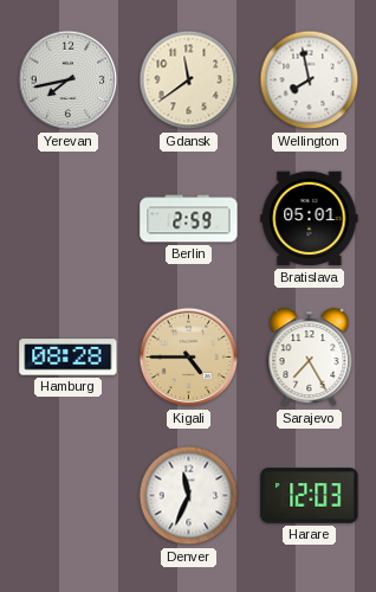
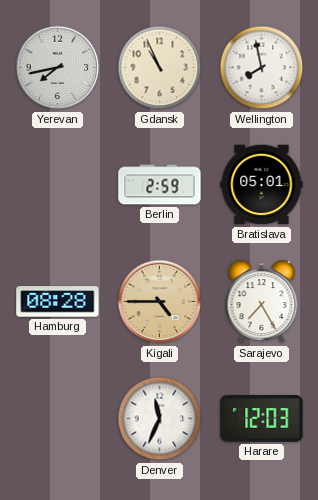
Gdansk: 11:39 -> 10:56
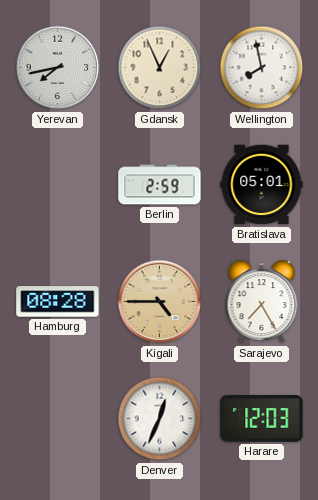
Gdansk: 10:56 -> 12:56
Denver: 11:34 -> 12:34
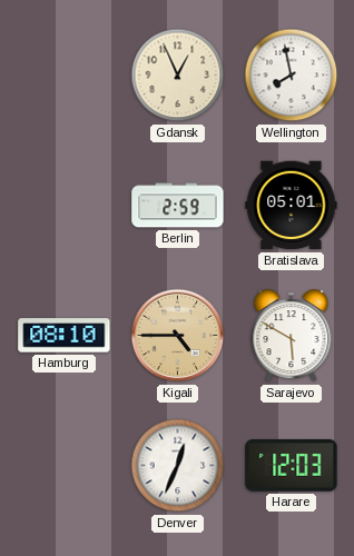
Yerevan: 7:43 -> none
Hamburg: 08:28 -> 08:10
Sarajevo: 7:25 -> 5:50
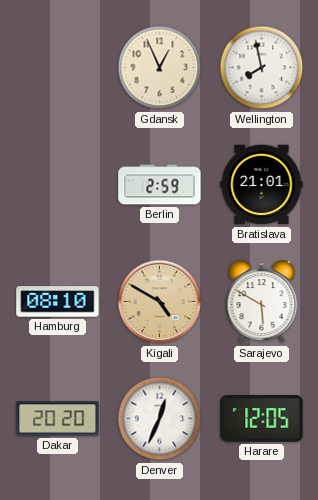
Bratislava: 05:01 -> 21:01
Kigali: 4:45 -> 4:50
Dakar: none -> 20:20
Harare: 12:03 -> 12:05
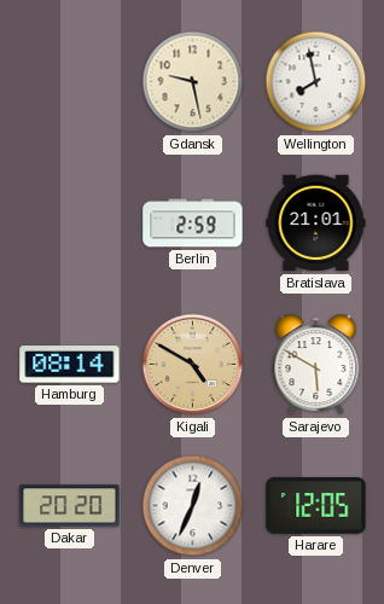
Gdansk: 12:56 -> 9:28
Hamburg: 08:10 -> 08:14
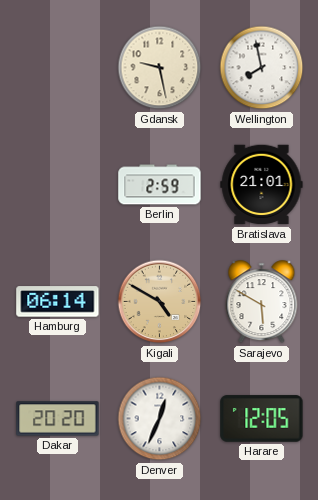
Hamburg: 08:14 -> 06:14
